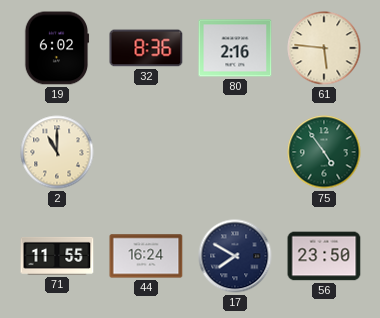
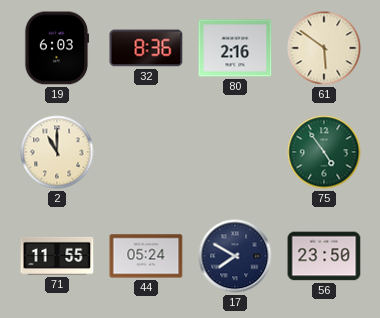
19: 6:02 -> 6:03
61: 5:46 -> 5:51
44: 16:24 -> 05:24
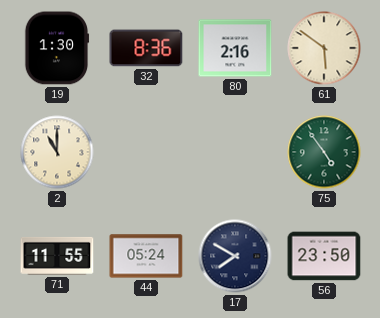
19: 6:03 -> 1:30
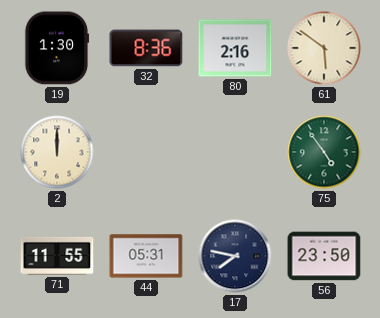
2: 11:00 -> 12:00
44: 05:24 -> 05:31
17: 7:50 -> 7:47
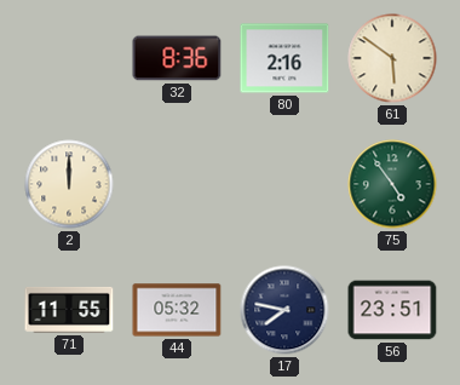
19: 1:30 -> none
44: 05:31 -> 05:32
56: 23:50 -> 23:51
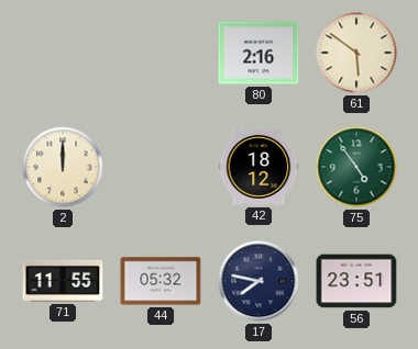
32: 8:36 -> none
42: none -> 18:12
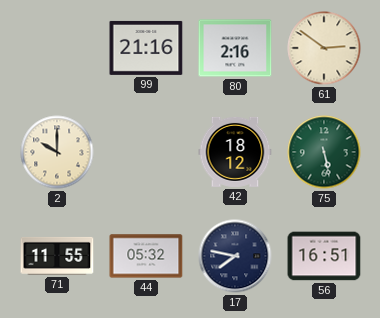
99: none -> 21:16
61: 5:51 -> 2:51
2: 12:00 -> 10:00
75: 4:54 -> 5:28
56: 23:51 -> 16:51
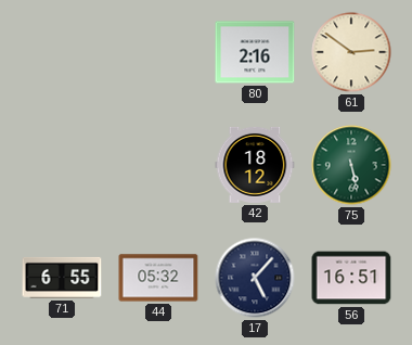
99: 21:16 -> none
2: 10:00 -> none
71: 11:55 -> 6:55
17: 7:47 -> 5:07
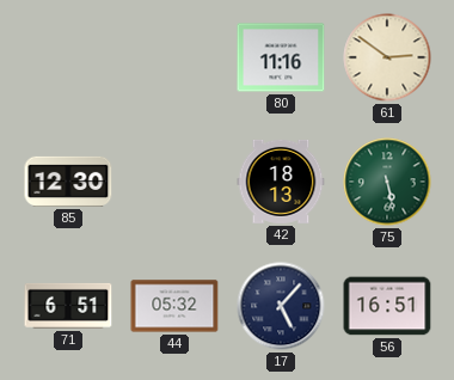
80: 2:16 -> 11:16
85: none -> 12:30
42: 18:12 -> 18:13
71: 6:55 -> 6:51
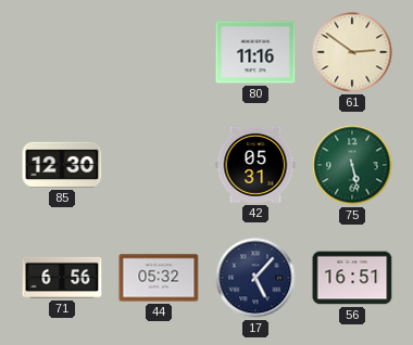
42: 18:13 -> 05:31
71: 6:51 -> 6:56
